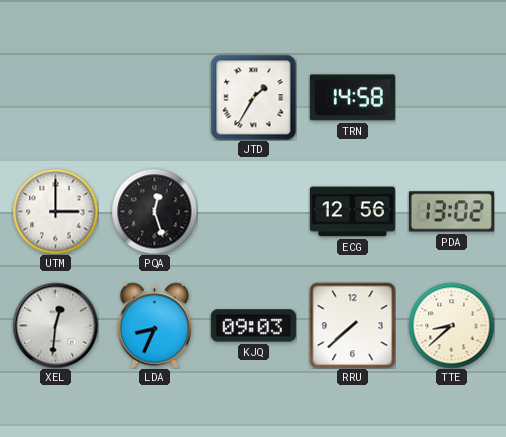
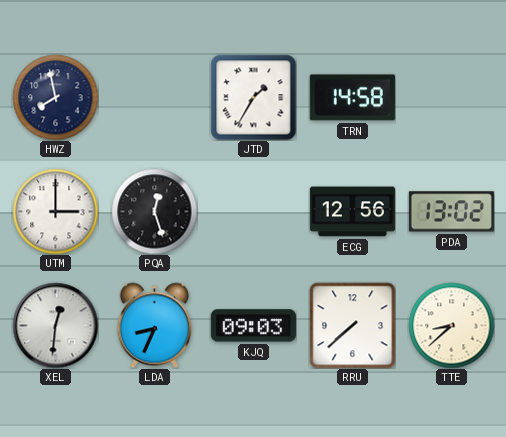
HWZ: none -> 7:58
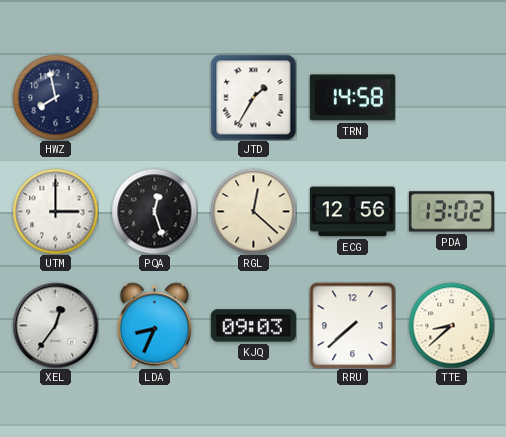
RGL: none -> 12:22
XEL: 12:31 -> 12:36
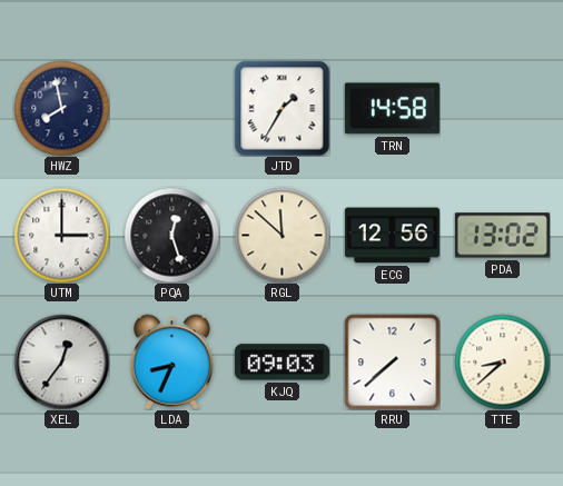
RGL: 12:22 -> 11:52
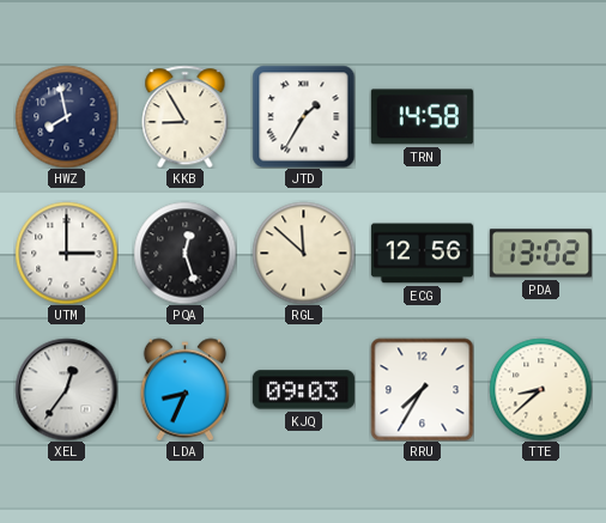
KKB: none -> 8:55
RRU: 7:38 -> 7:35
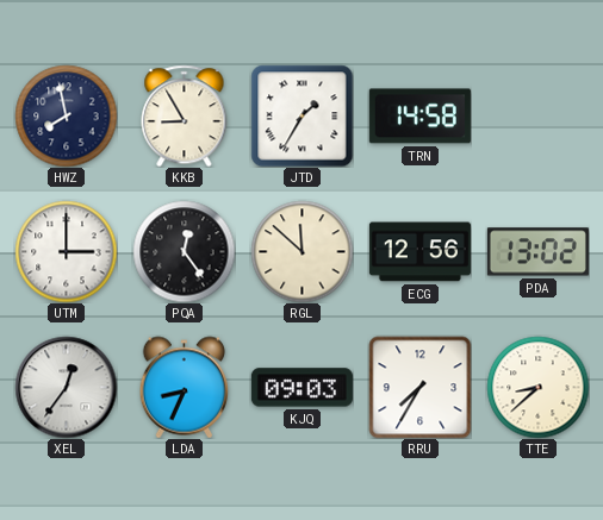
PQA: 12:27 -> 12:24
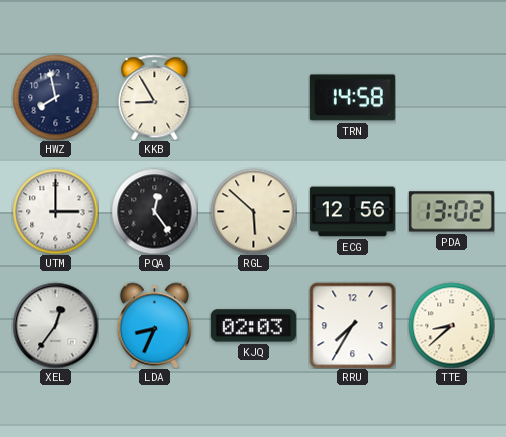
JTD: 1:35 -> none
RGL: 11:52 -> 5:52
KJQ: 09:03 -> 02:03
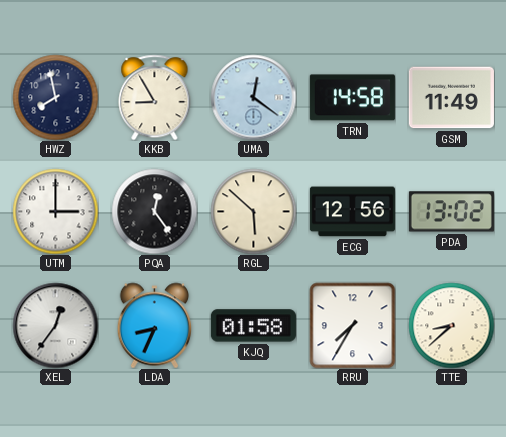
UMA: none -> 12:21
GSM: none -> 11:49
KJQ: 02:03 -> 01:58
